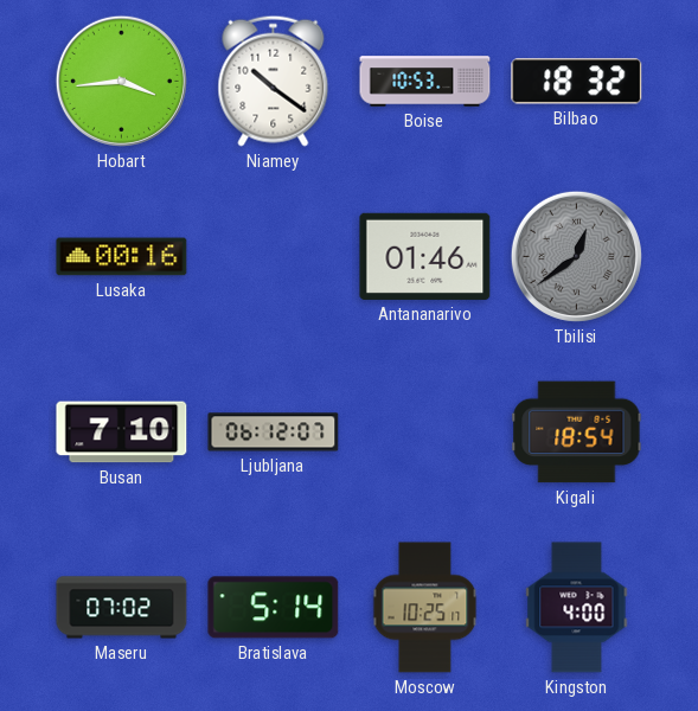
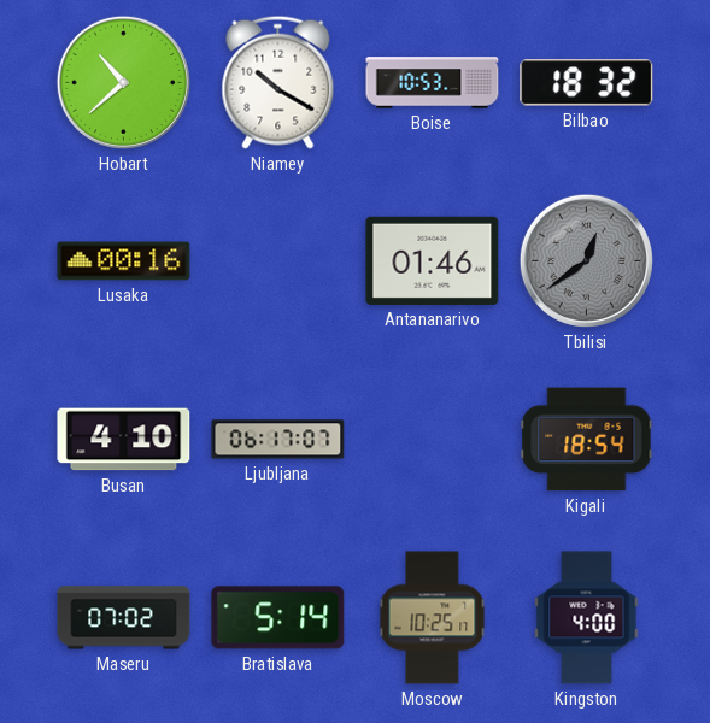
Hobart: 3:44 -> 10:38
Niamey: 10:21 -> 10:20
Busan: 7:10 -> 4:10
Ljubljana: 06:12 -> 06:17
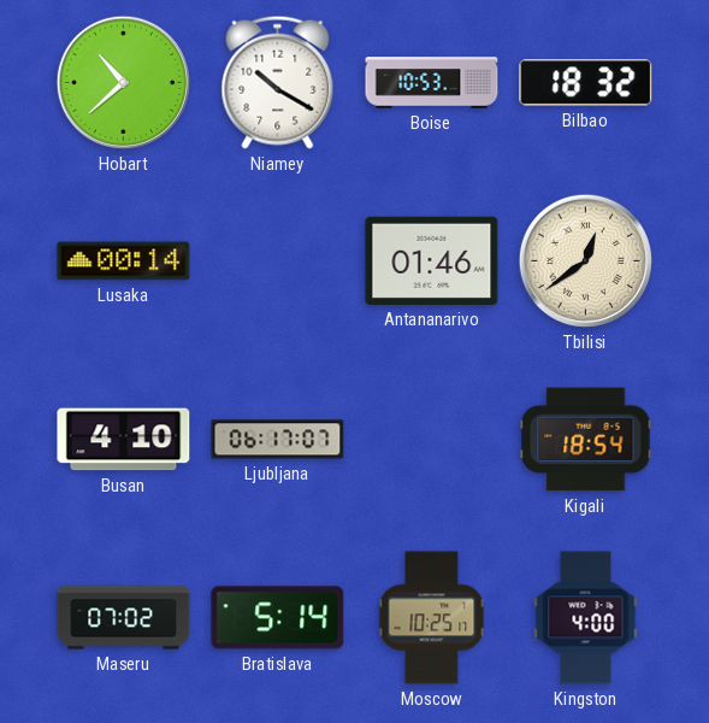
Lusaka: 00:16 -> 00:14
Tbilisi dial: grey -> cream
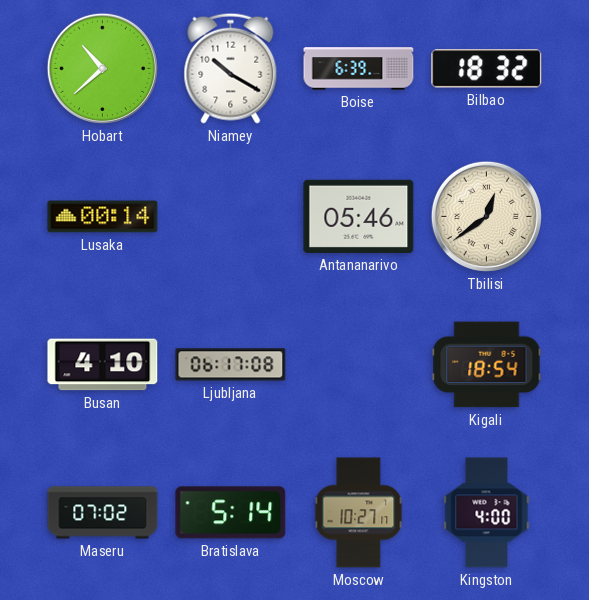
Boise: 10:53 -> 6:39
Antananarivo: 01:46 -> 05:46
Ljubljana: 06:17:07 -> 06:17:08
Moscow: 10:25 -> 10:27
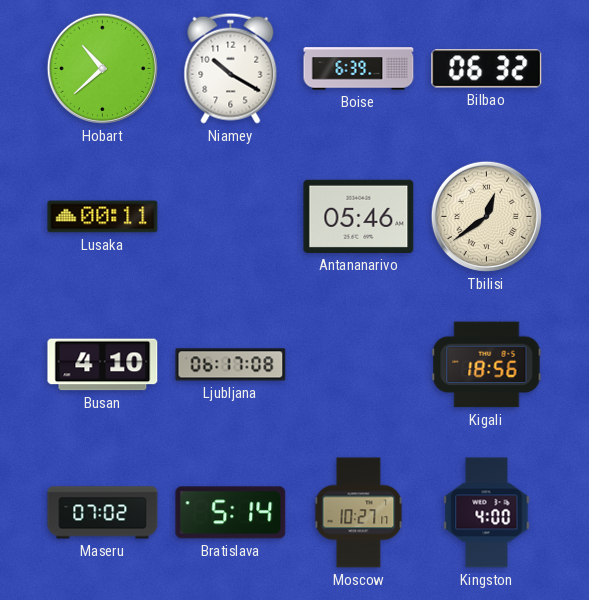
Bilbao: 18:32 -> 06:32
Lusaka: 00:14 -> 00:11
Kigali: 18:54 -> 18:56
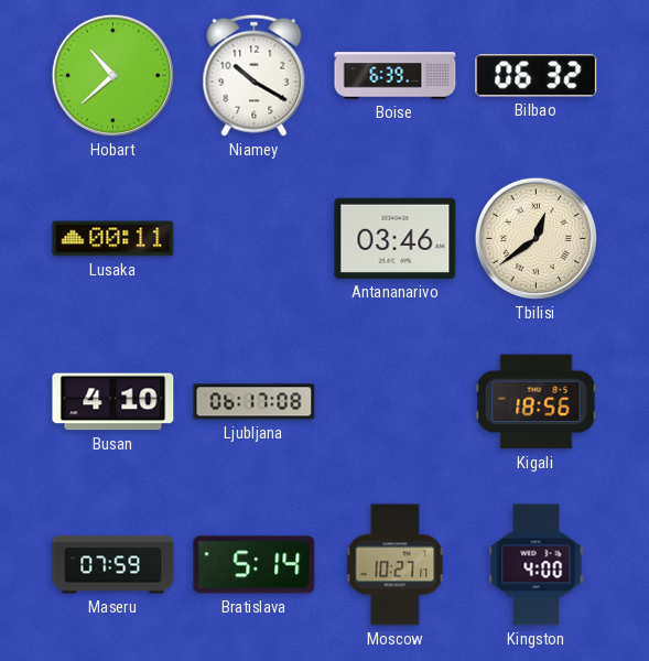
Antananarivo: 05:46 -> 03:46
Maseru: 07:02 -> 07:59
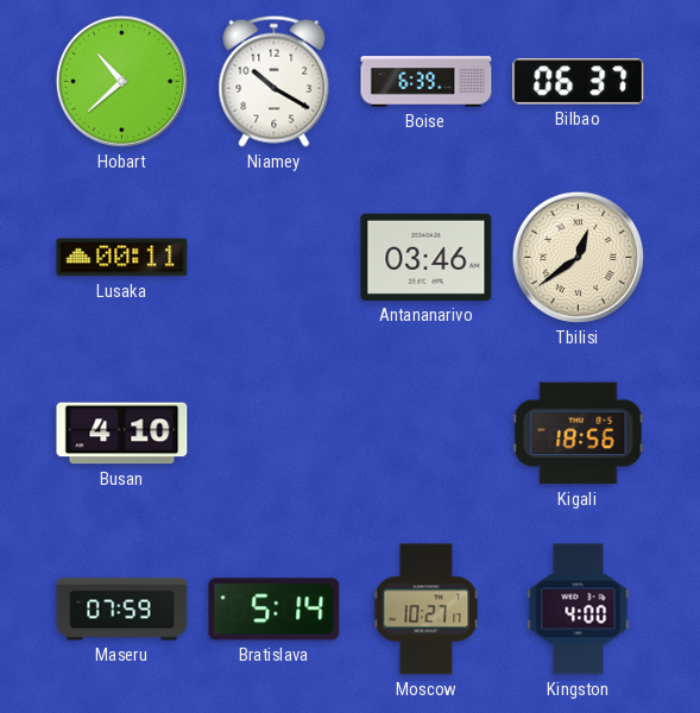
Bilbao: 06:32 -> 06:37
Ljubljana: 06:17 -> none
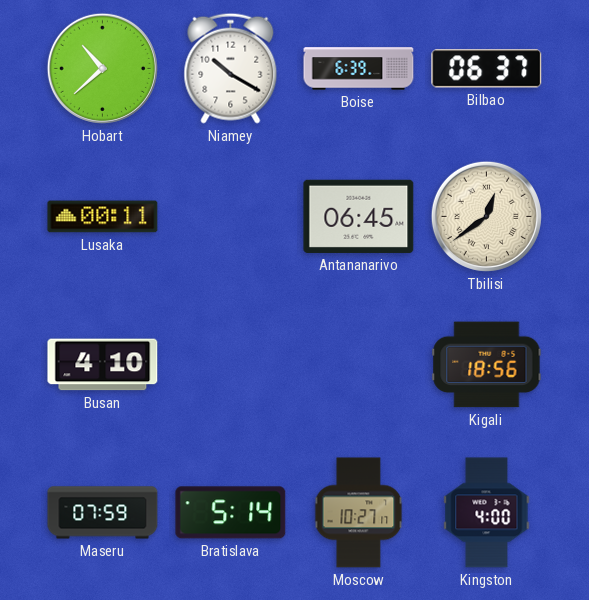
Antananarivo: 03:46 -> 06:45
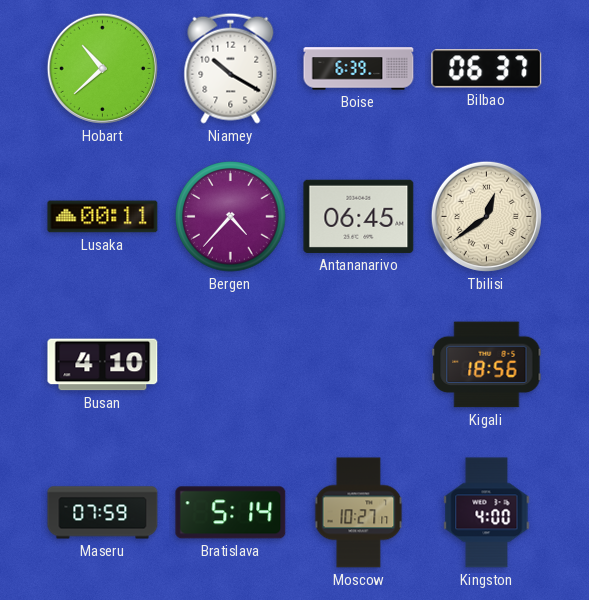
Bergen: none -> 4:37
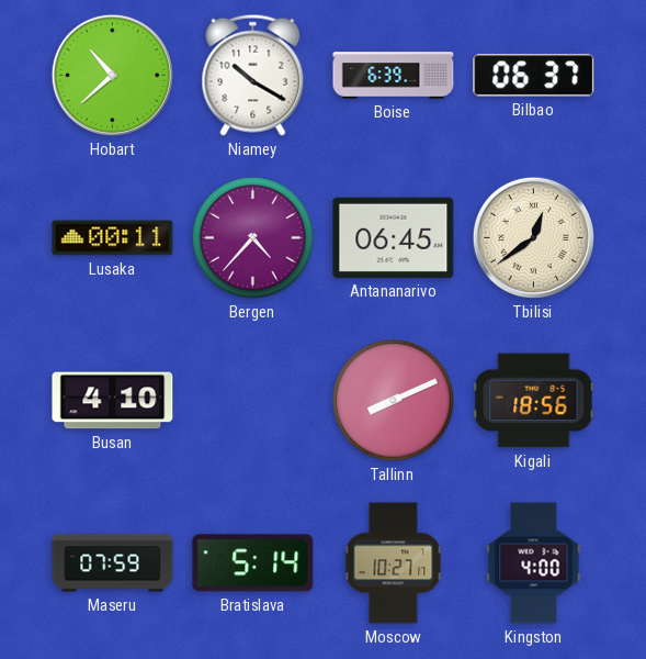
Tallinn: none -> 8:11
